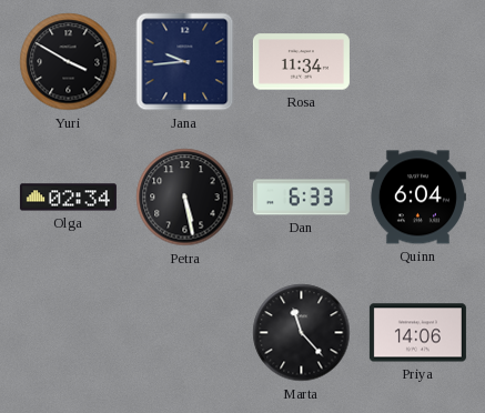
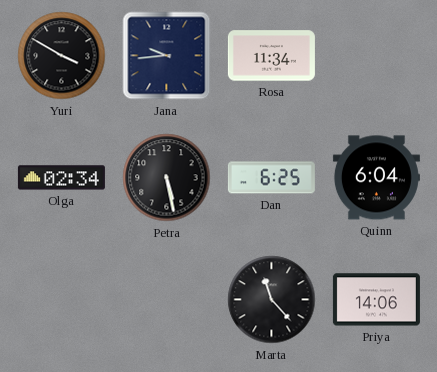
Dan: 6:33 -> 6:25
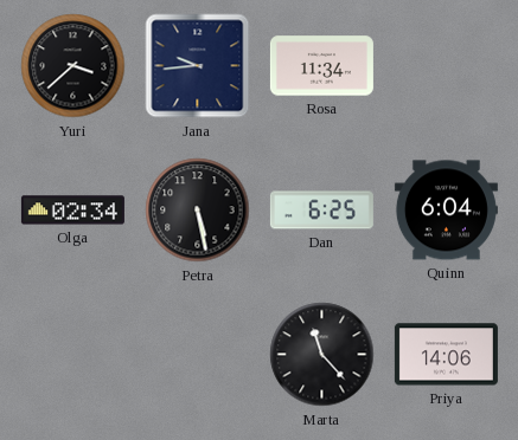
Yuri: 3:50 -> 3:38
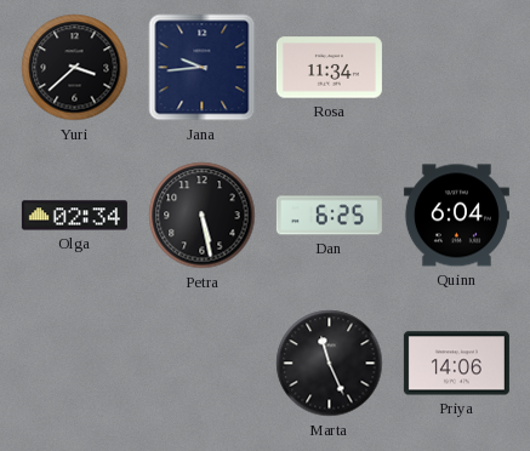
Marta: 11:23 -> 11:26
